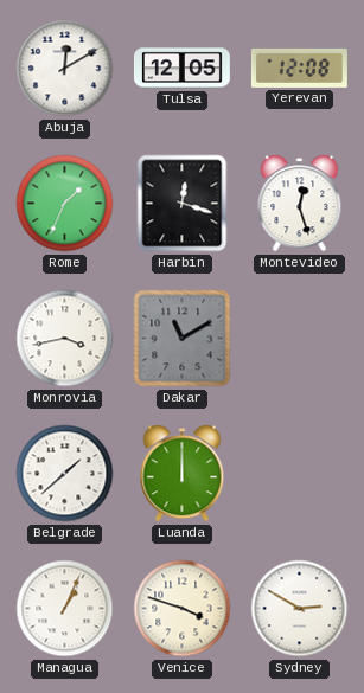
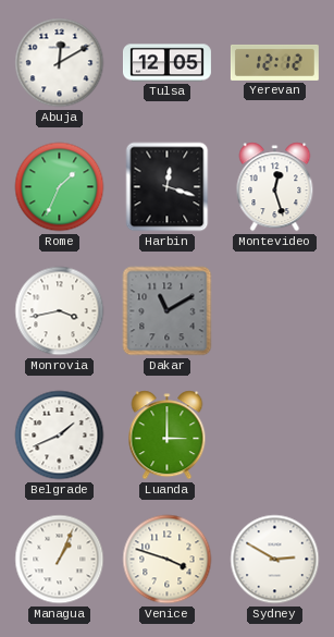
Yerevan: 12:08 -> 12:12
Belgrade: 1:38 -> 1:41
Luanda: 12:00 -> 3:00
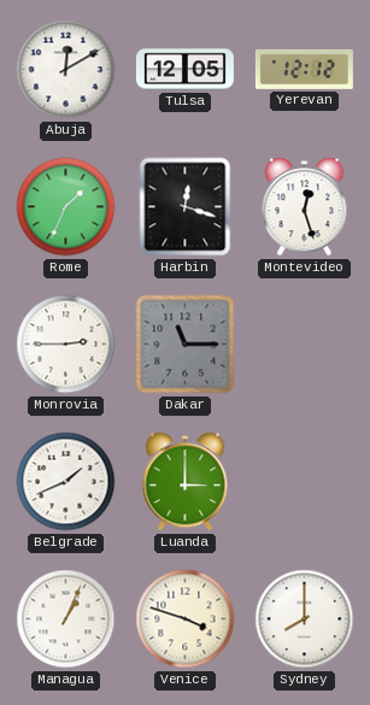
Monrovia: 3:43 -> 2:45
Dakar: 11:10 -> 11:15
Sydney: 2:50 -> 8:00
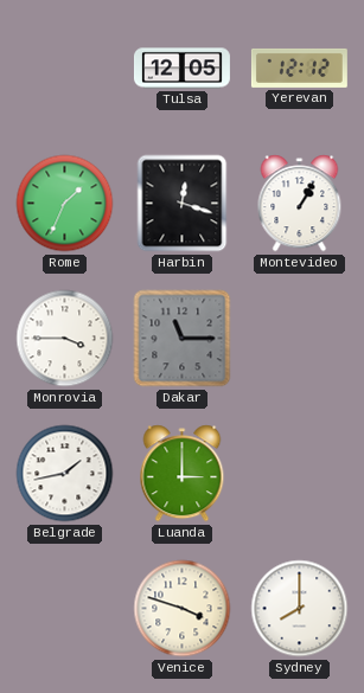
Abuja: 12:10 -> none
Montevideo: 12:27 -> 1:05
Monrovia: 2:45 -> 3:45
Belgrade: 1:41 -> 1:43
Managua: 1:04 -> none
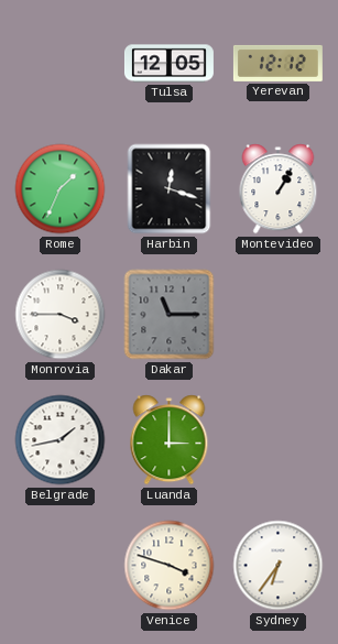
Sydney: 8:00 -> 6:36
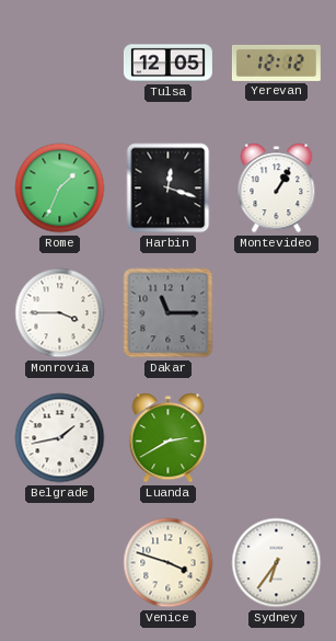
Luanda: 3:00 -> 2:40
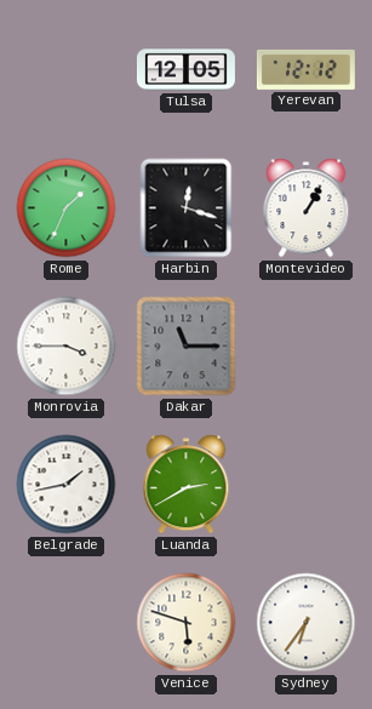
Venice: 3:48 -> 5:48
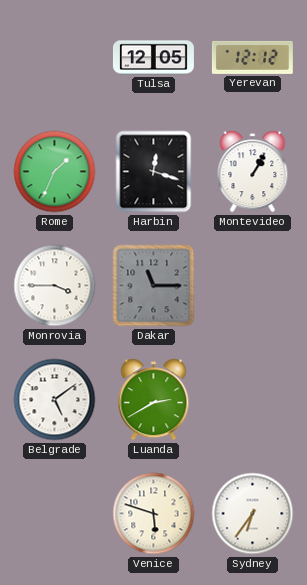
Belgrade: 1:43 -> 5:09
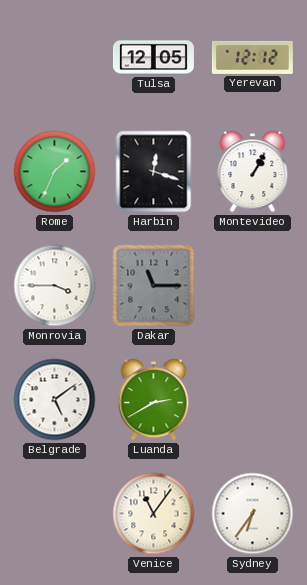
Venice: 5:48 -> 11:06
